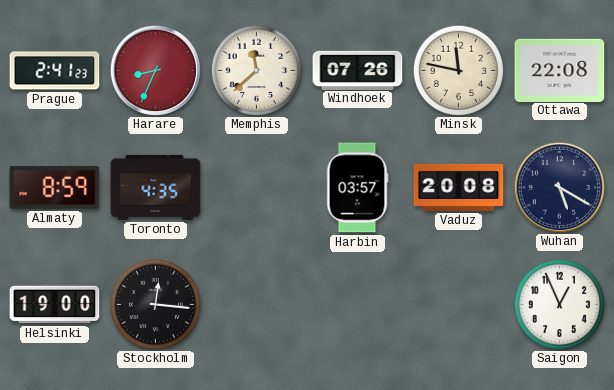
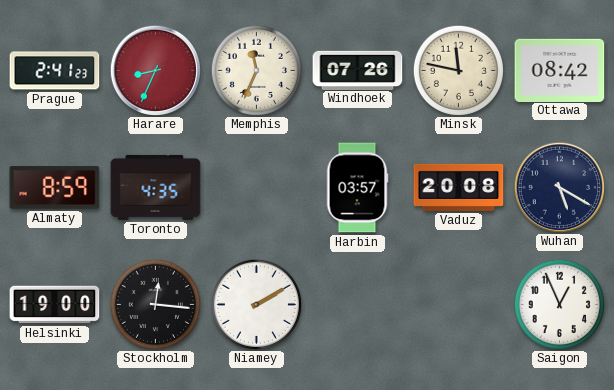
Memphis: 11:38 -> 11:34
Ottawa: 22:08 -> 08:42
Niamey: none -> 2:10
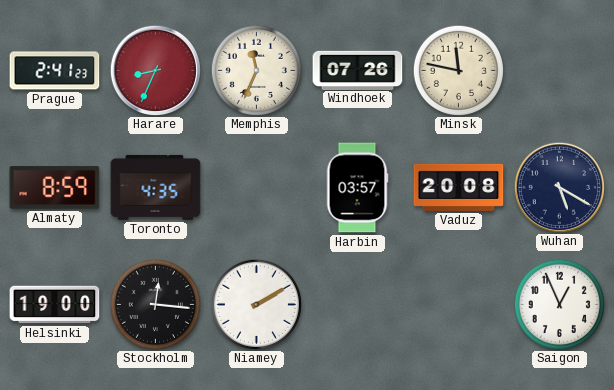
Ottawa: 08:42 -> none
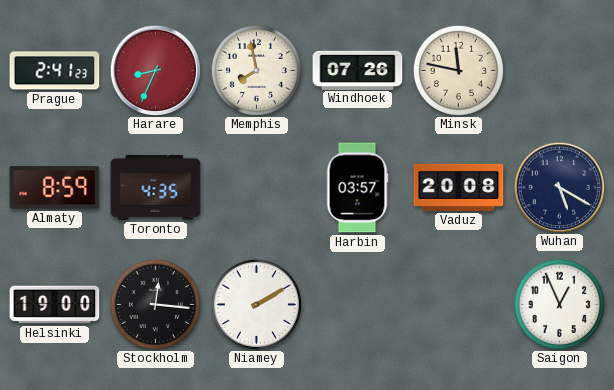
Memphis: 11:34 -> 7:58
